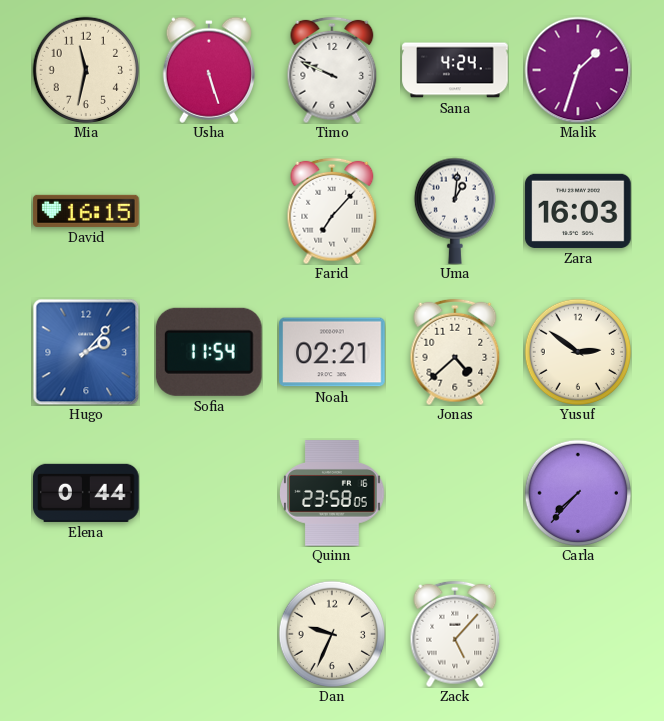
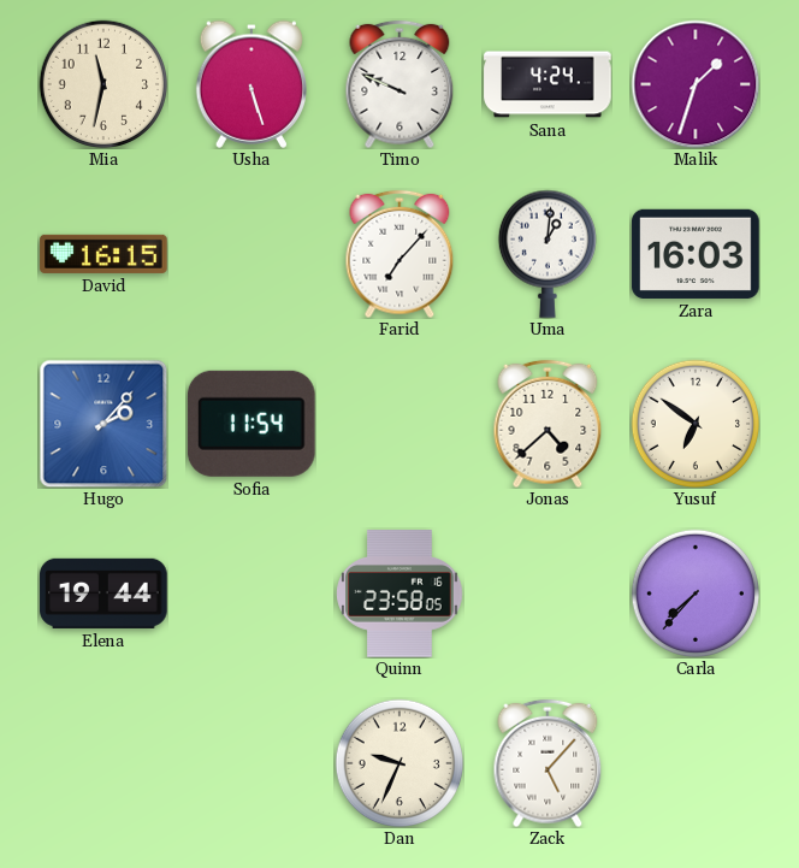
Noah: 02:21 -> none
Yusuf: 2:51 -> 6:51
Elena: 0:44 -> 19:44
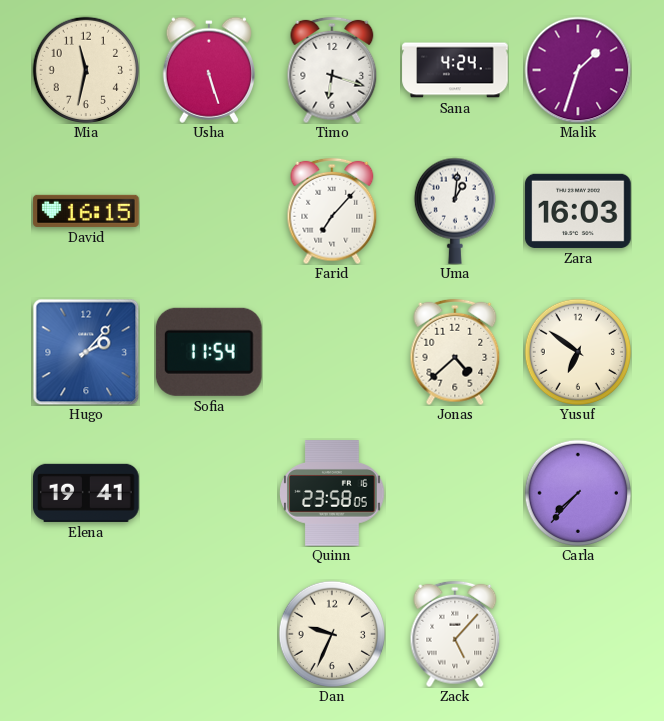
Timo: 9:49 -> 6:18
Elena: 19:44 -> 19:41
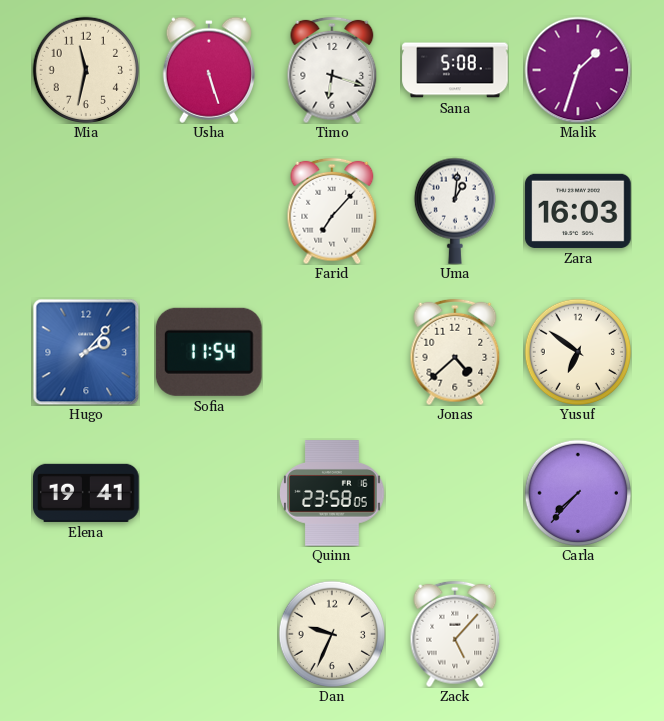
Sana: 4:24 -> 5:08
David: 16:15 -> none
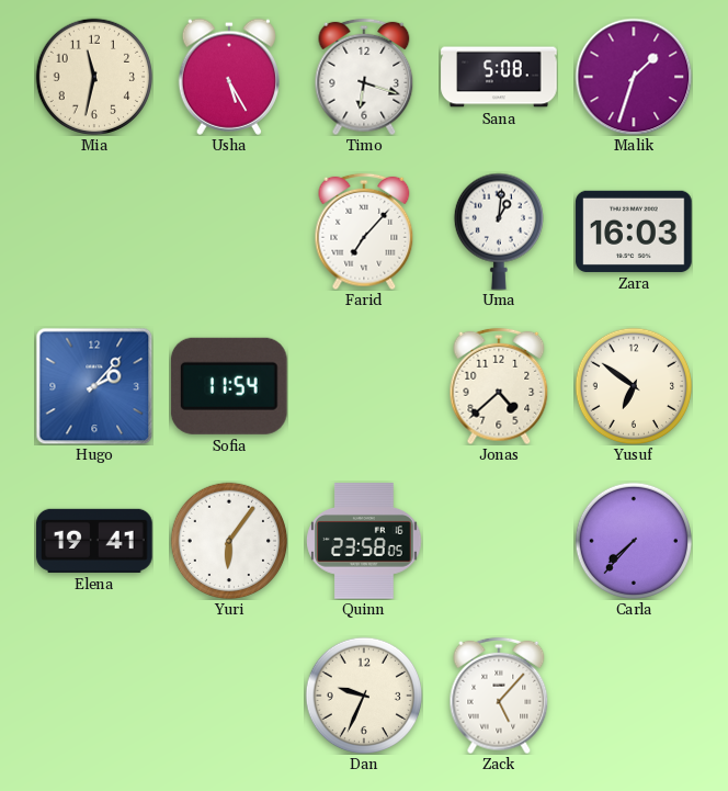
Usha: 5:27 -> 5:25
Yuri: none -> 6:06
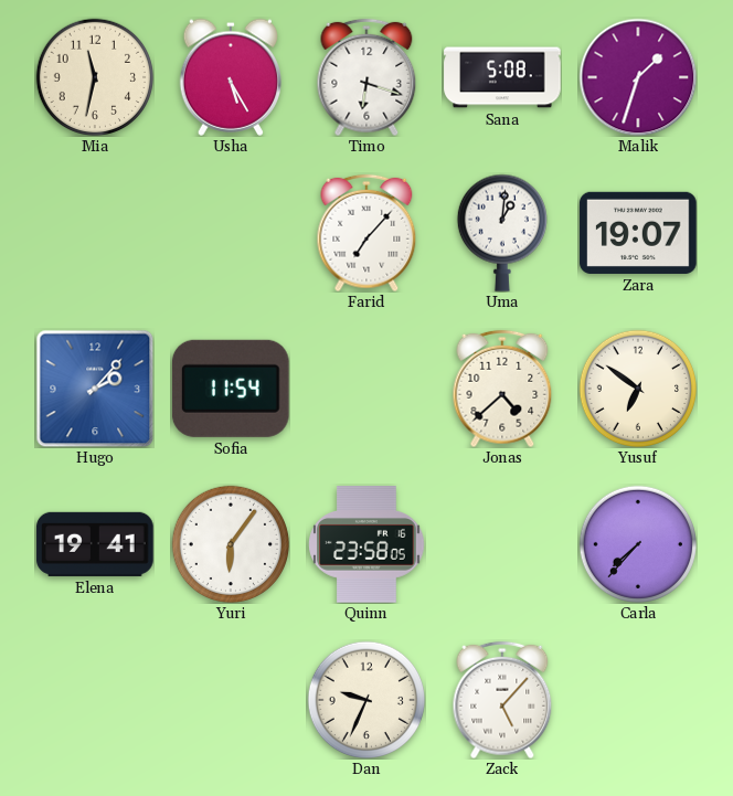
Zara: 16:03 -> 19:07
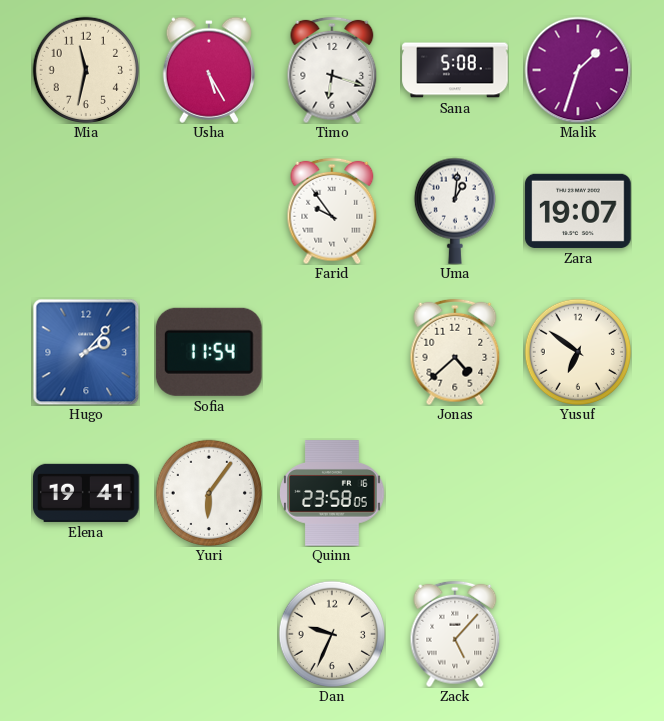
Farid: 7:07 -> 9:54
Carla: 7:37 -> none
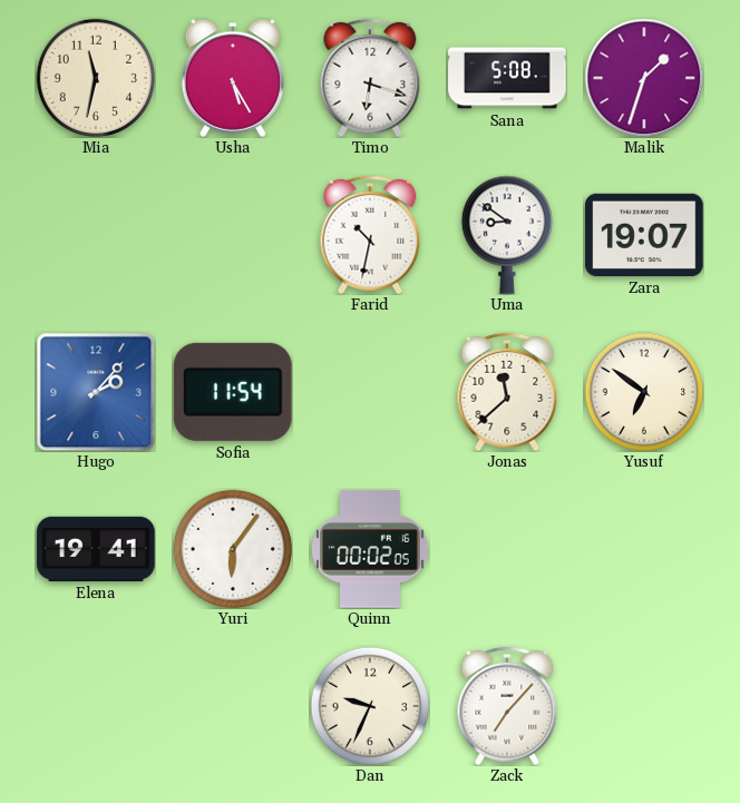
Farid: 9:54 -> 10:32
Uma: 1:01 -> 8:51
Jonas: 4:38 -> 11:38
Quinn: 23:58 -> 00:02
Zack: 5:07 -> 7:07
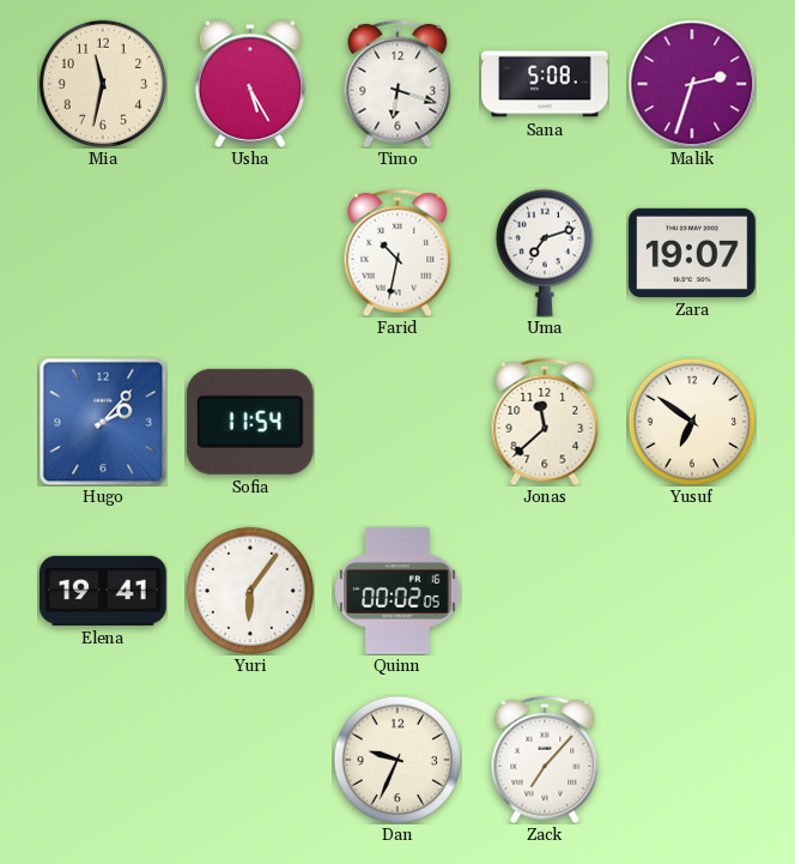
Malik: 1:33 -> 2:33
Uma: 8:51 -> 7:12
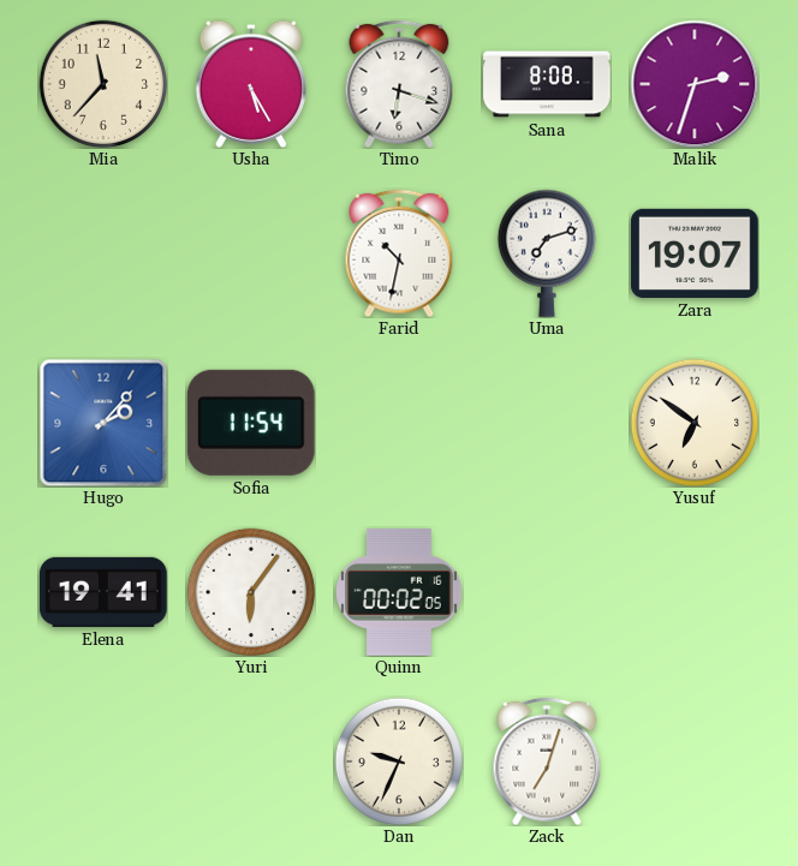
Mia: 11:32 -> 11:37
Sana: 5:08 -> 8:08
Jonas: 11:38 -> none
Zack: 7:07 -> 7:03
